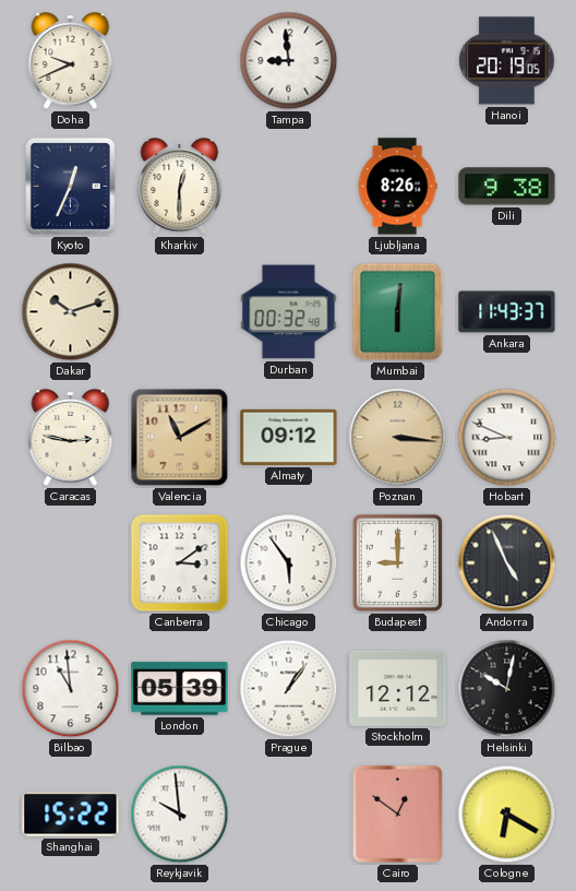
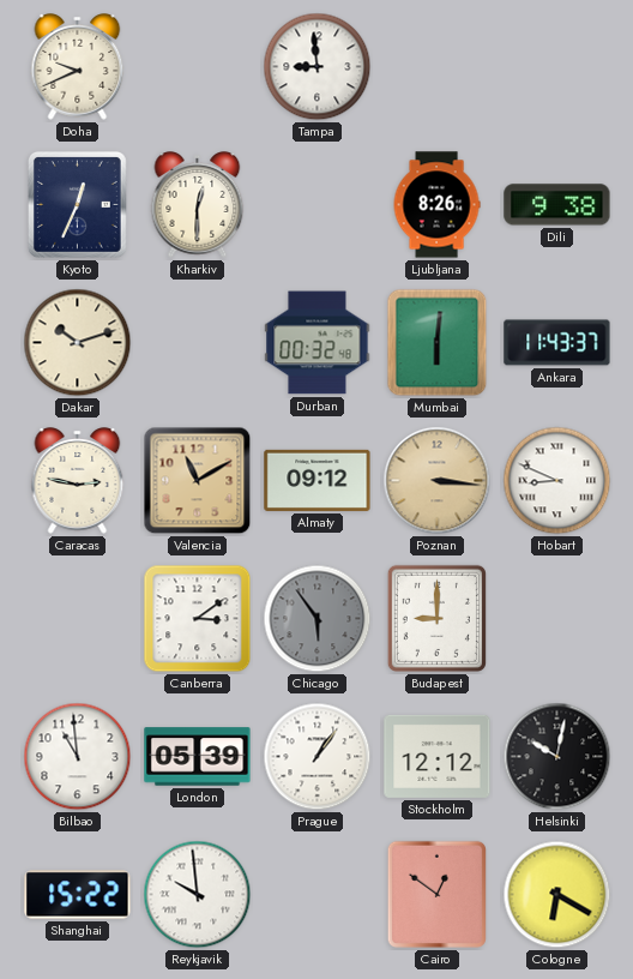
Hanoi: 20:19 -> none
Chicago dial: white -> grey
Andorra: 4:56 -> none
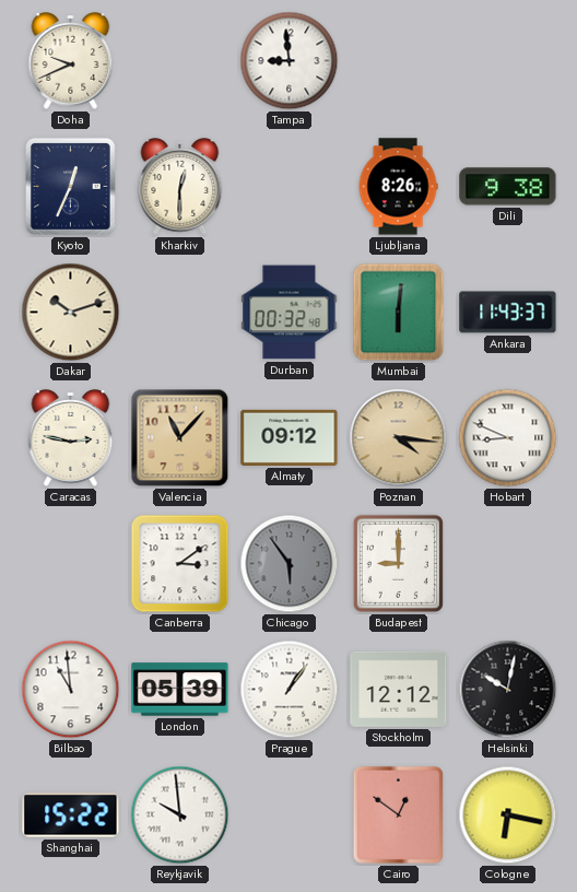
Valencia: 11:10 -> 11:07
Poznan: 3:16 -> 4:16
Cologne: 6:20 -> 6:17
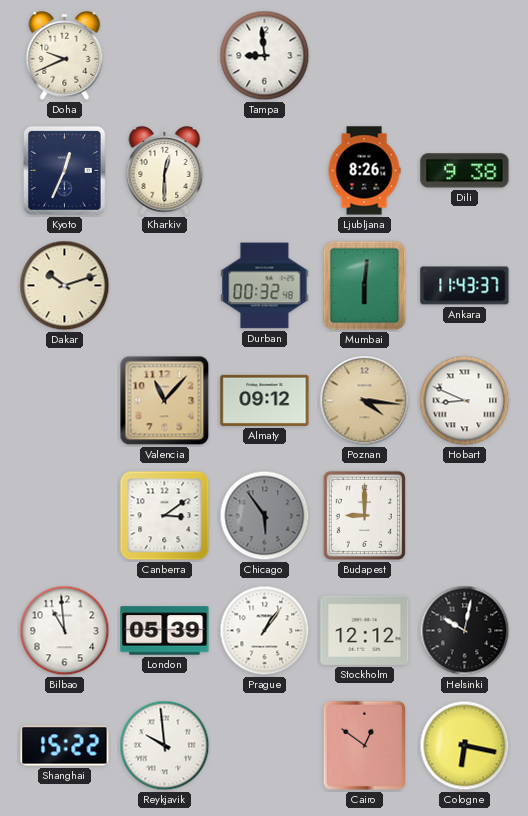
Caracas: 2:47 -> none
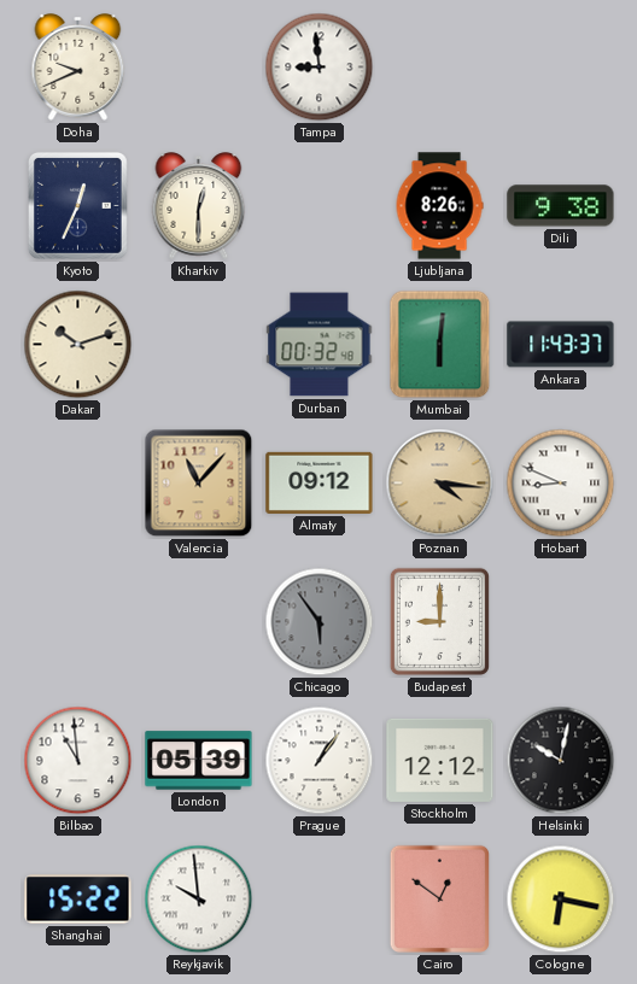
Canberra: 3:09 -> none
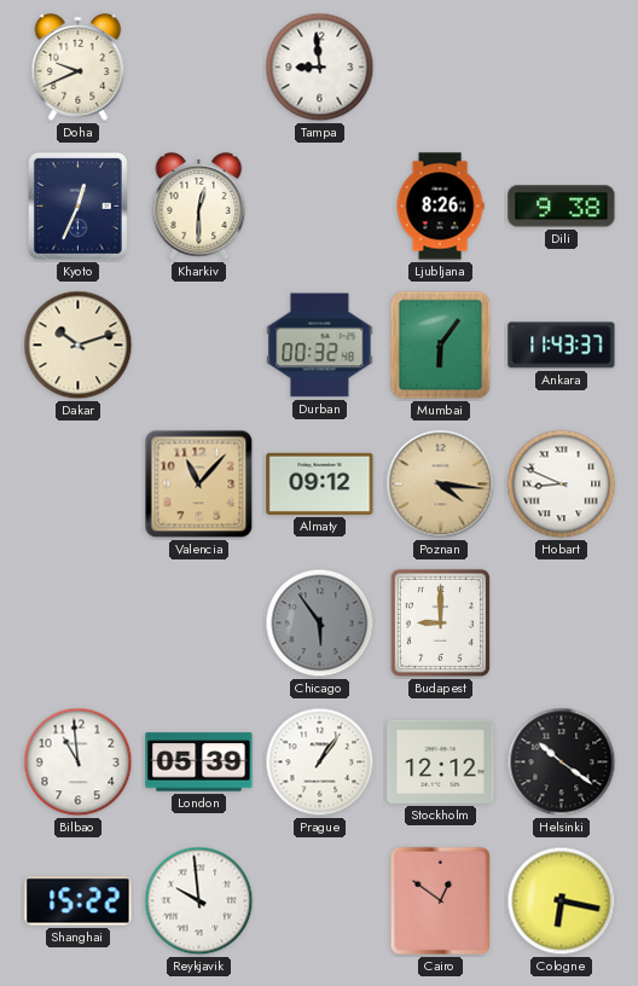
Mumbai: 6:01 -> 6:06
Helsinki: 10:02 -> 10:21
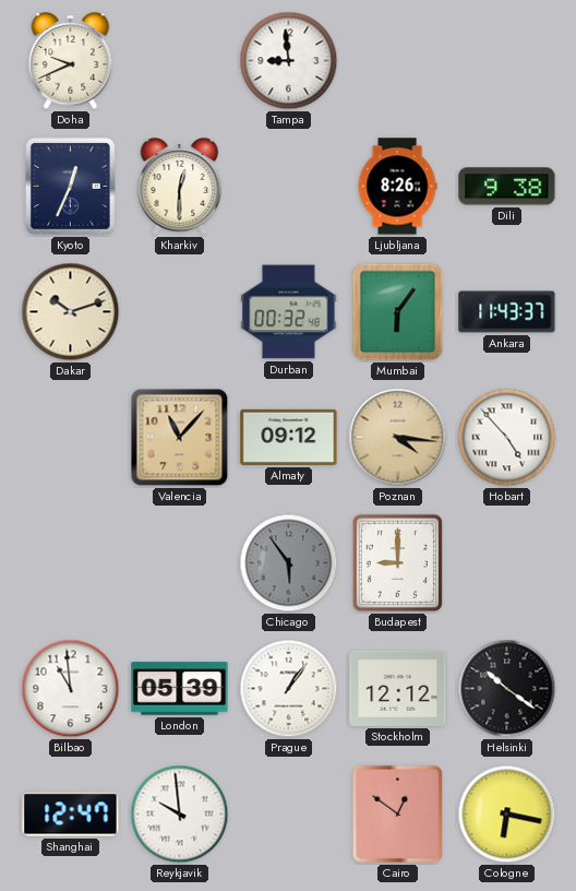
Hobart: 8:49 -> 4:53
Shanghai: 15:22 -> 12:47
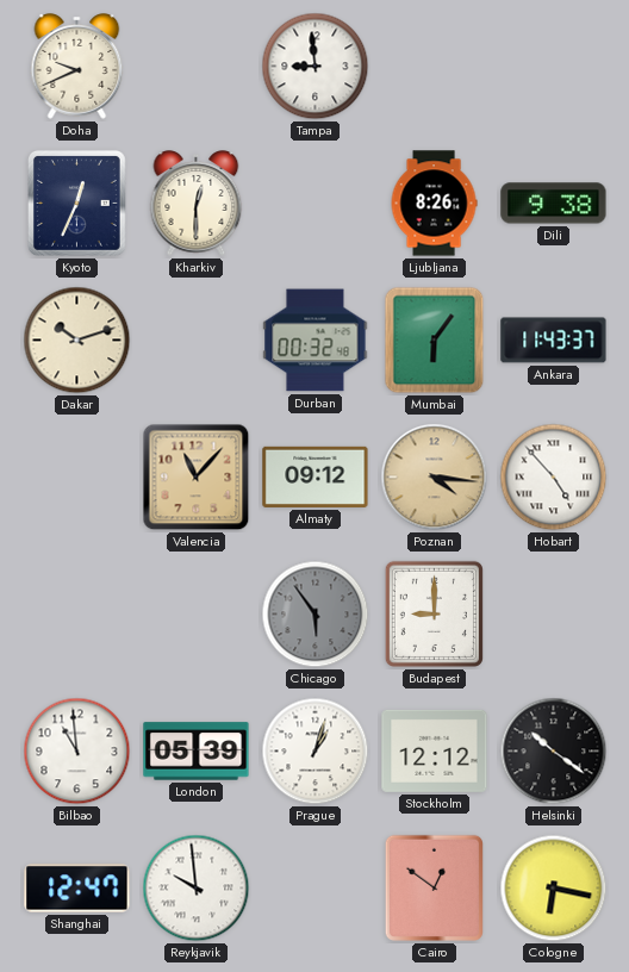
Prague: 1:06 -> 1:03
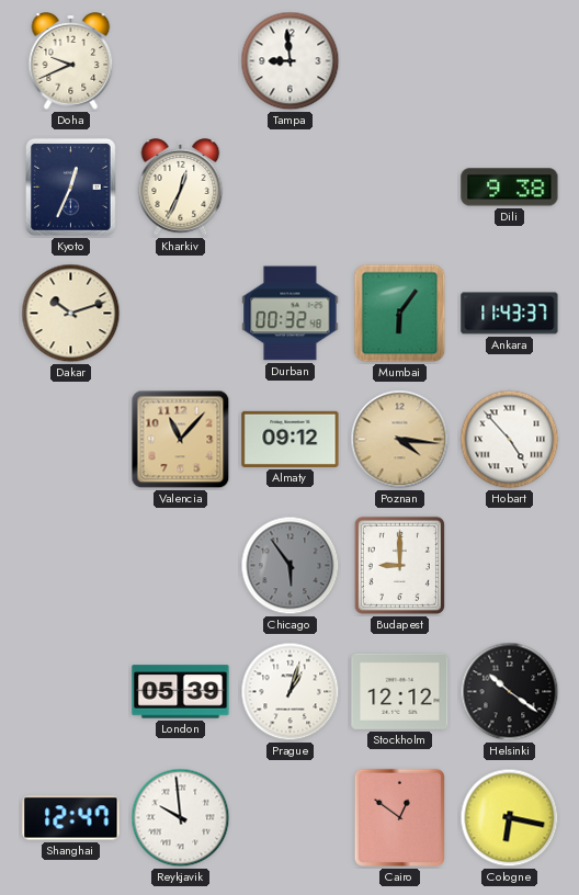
Kharkiv: 12:30 -> 12:34
Ljubljana: 8:26 -> none
Bilbao: 10:59 -> none
